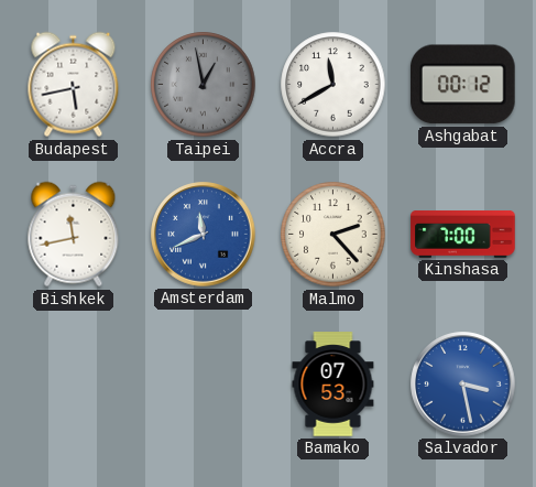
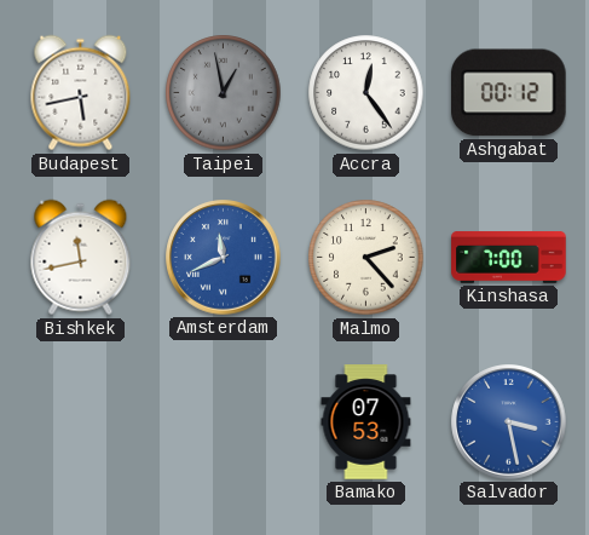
Accra: 11:40 -> 12:24
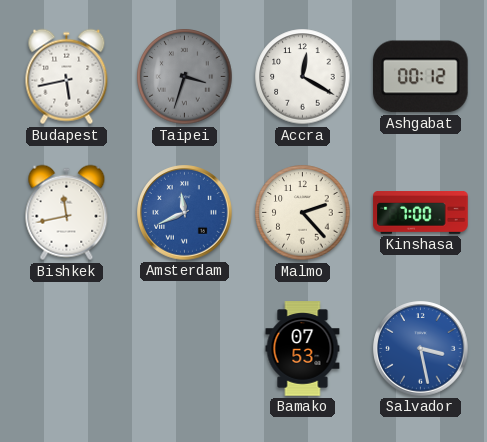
Taipei: 12:58 -> 3:33
Accra: 12:24 -> 12:20
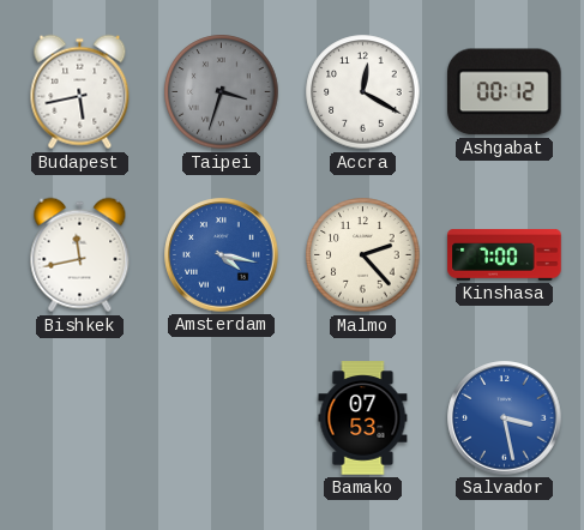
Amsterdam: 11:41 -> 4:17
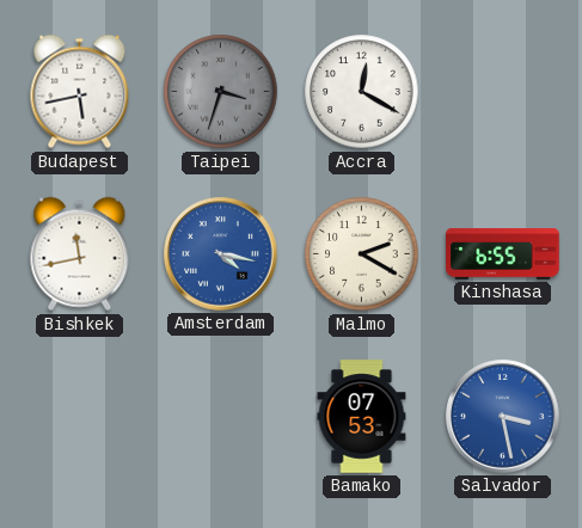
Ashgabat: 00:12 -> none
Malmo: 2:23 -> 2:20
Kinshasa: 7:00 -> 6:55
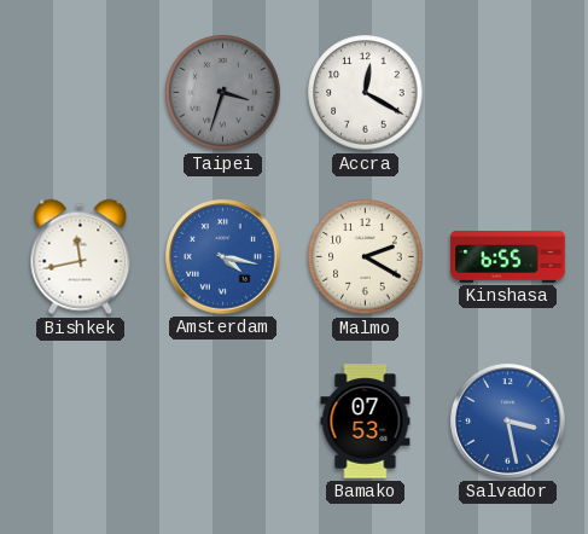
Budapest: 5:43 -> none
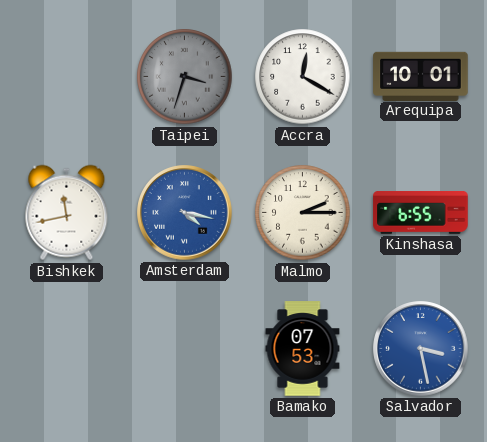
Arequipa: none -> 10:01
Malmo: 2:20 -> 2:15
